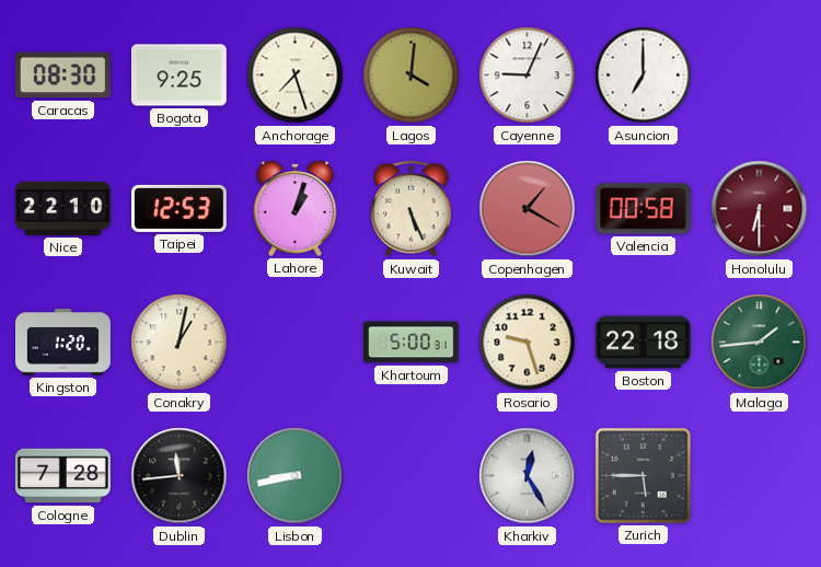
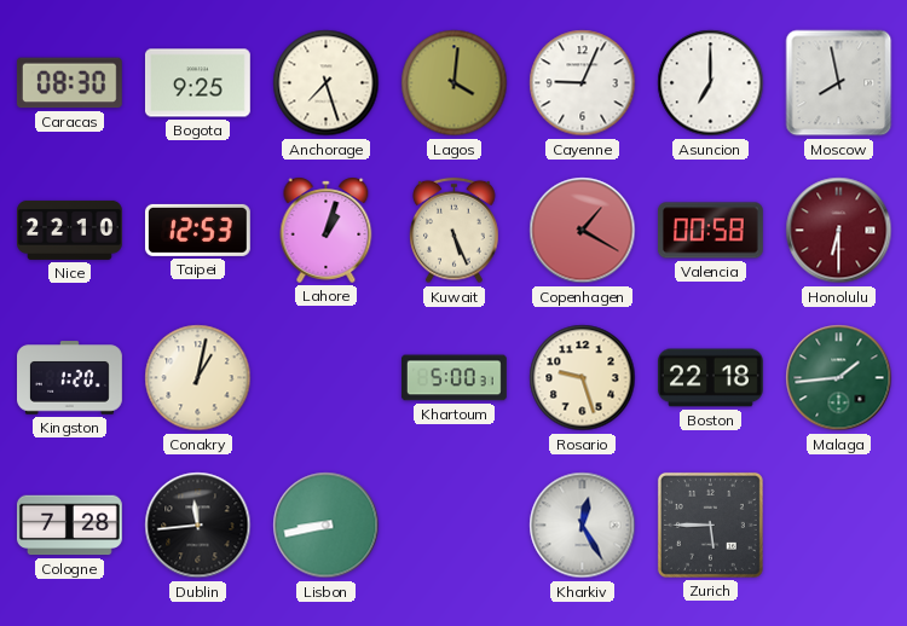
Moscow: none -> 7:58
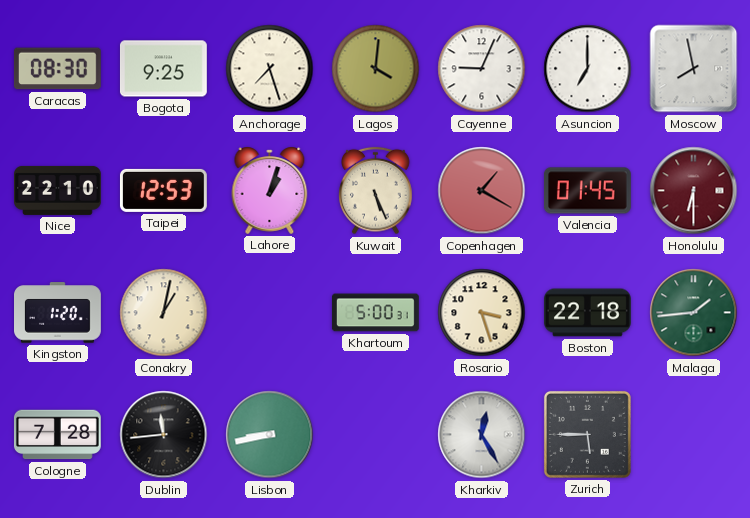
Valencia: 00:58 -> 01:45
Rosario: 9:27 -> 3:27
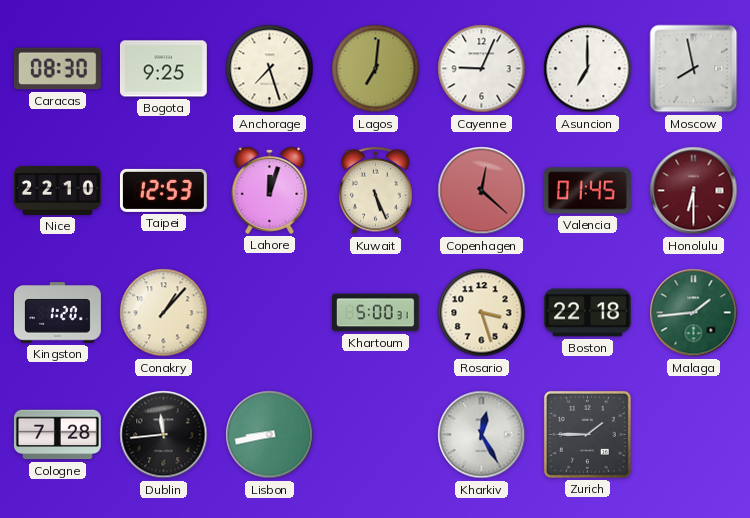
Lagos: 4:01 -> 7:01
Lahore: 1:03 -> 12:03
Copenhagen: 1:20 -> 12:22
Conakry: 1:02 -> 1:07
Zurich: 5:45 -> 1:45
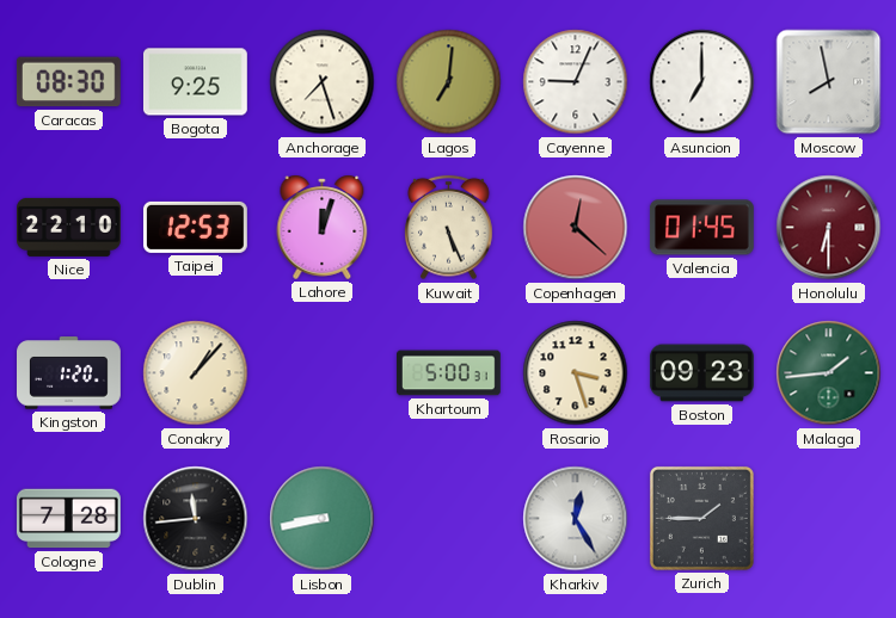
Boston: 22:18 -> 09:23
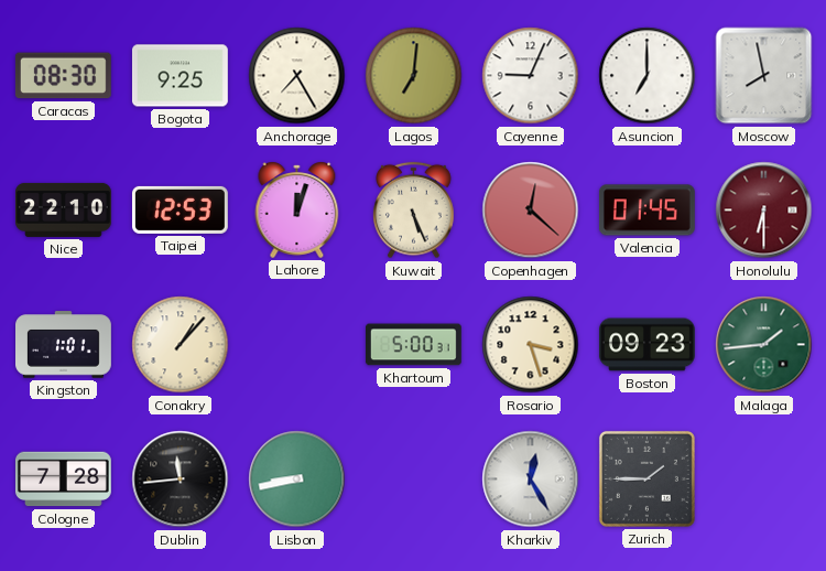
Anchorage: 7:27 -> 7:25
Kingston: 1:20 -> 1:01
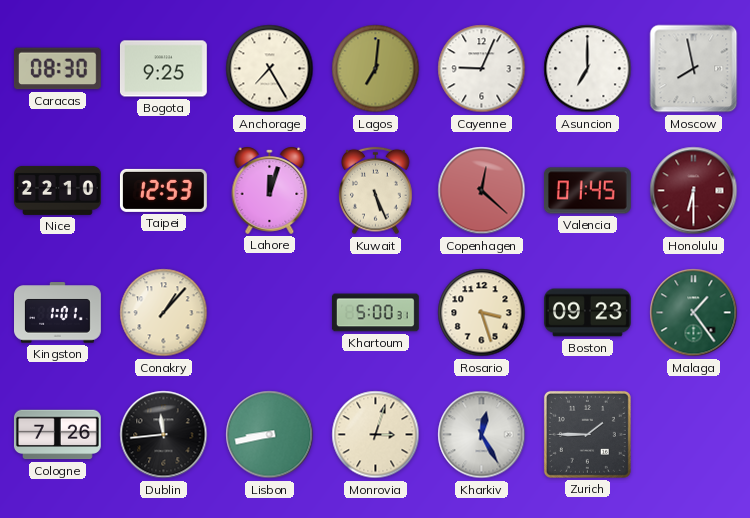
Malaga: 1:44 -> 1:24
Cologne: 7:28 -> 7:26
Monrovia: none -> 3:03
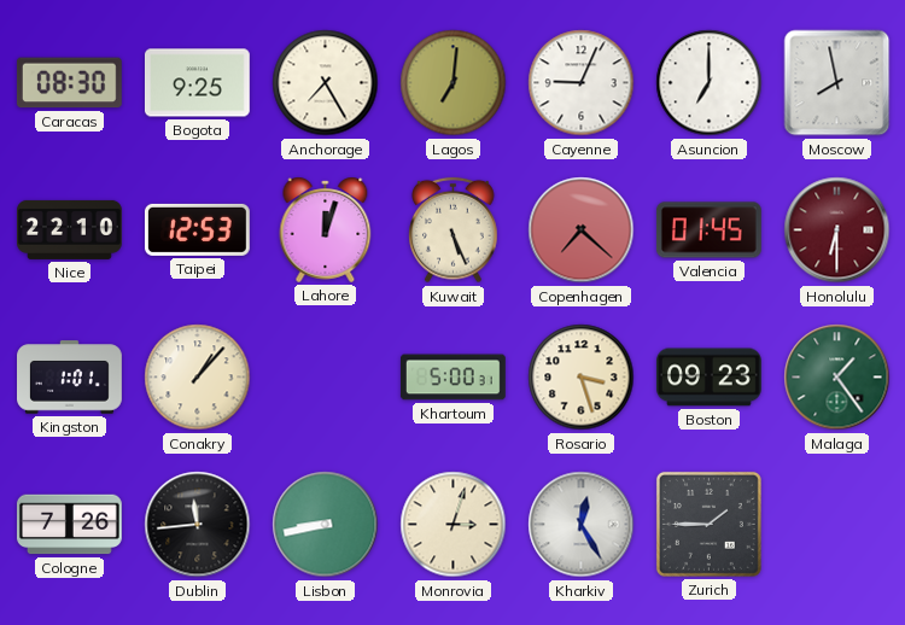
Copenhagen: 12:22 -> 7:22
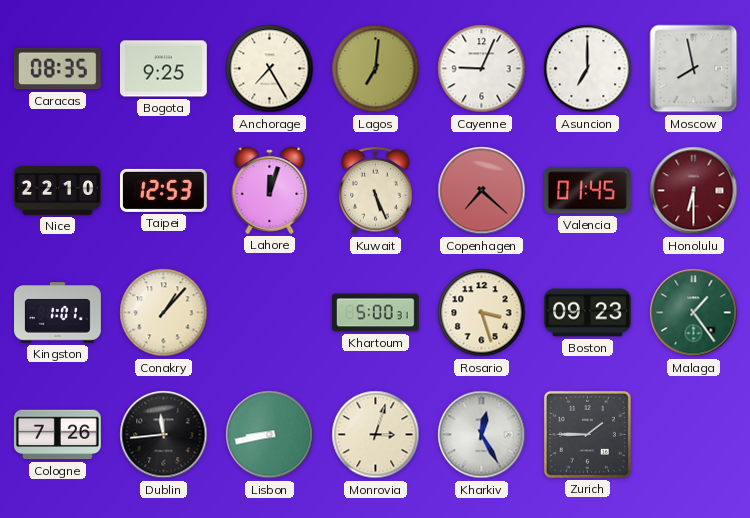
Caracas: 08:30 -> 08:35
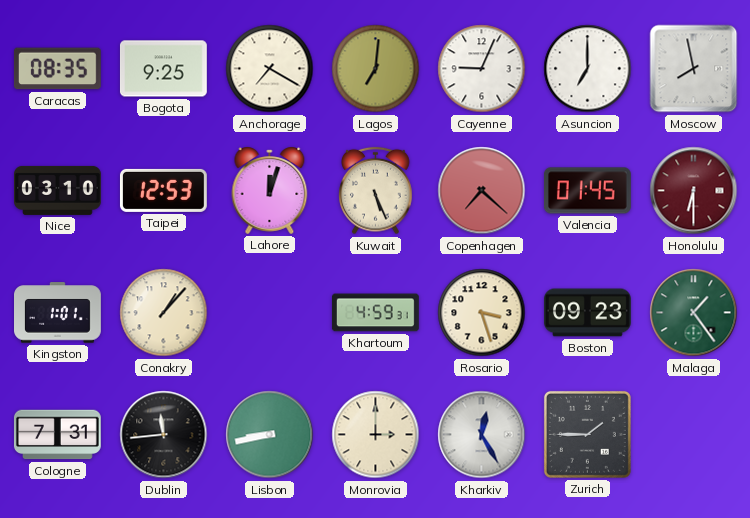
Anchorage: 7:25 -> 7:20
Nice: 22:10 -> 03:10
Khartoum: 5:00 -> 4:59
Cologne: 7:26 -> 7:31
Monrovia: 3:03 -> 3:00
